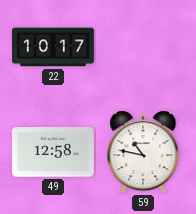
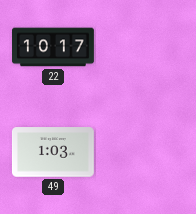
49: 12:58 -> 1:03
59: 10:47 -> none
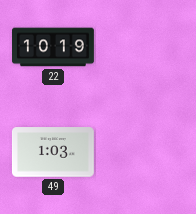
22: 10:17 -> 10:19
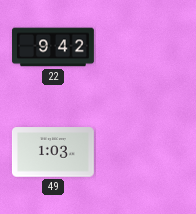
22: 10:19 -> 9:42
